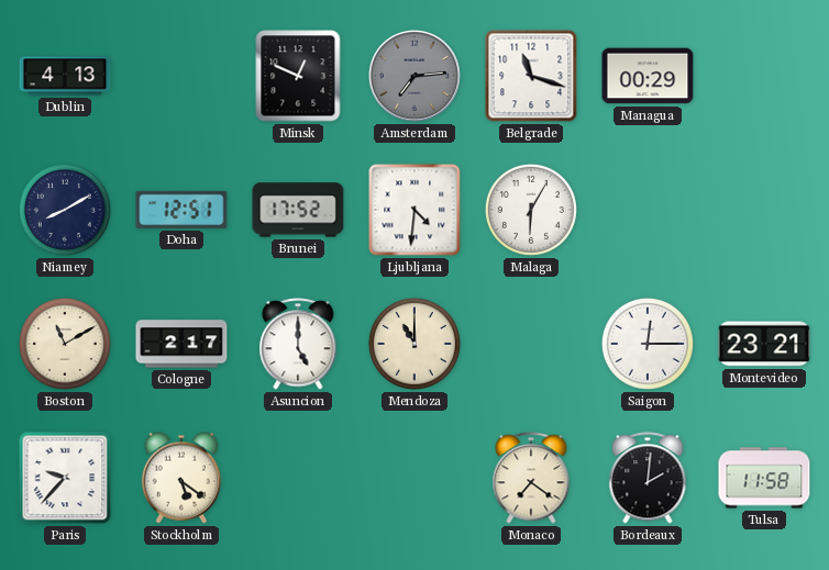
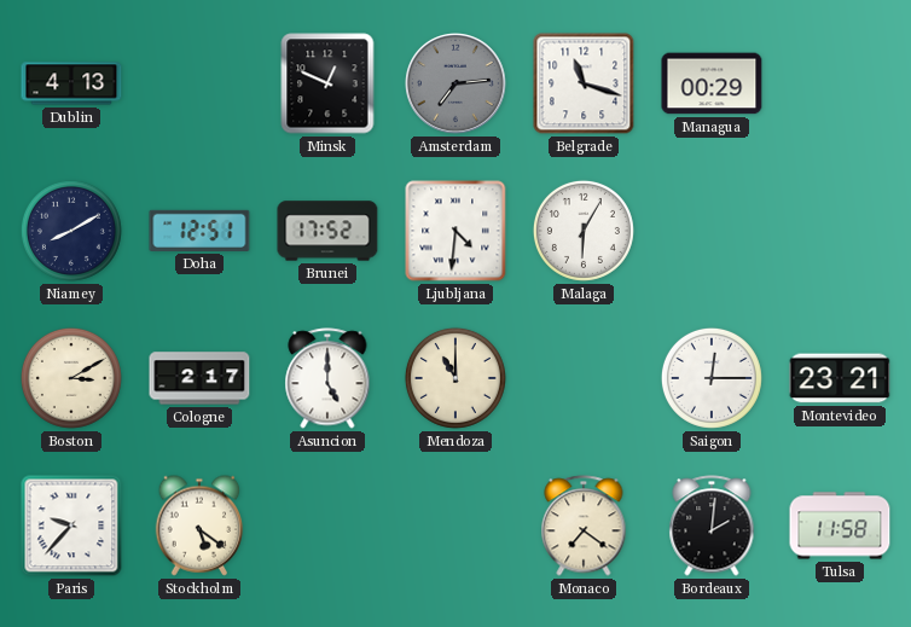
Boston: 11:10 -> 3:10
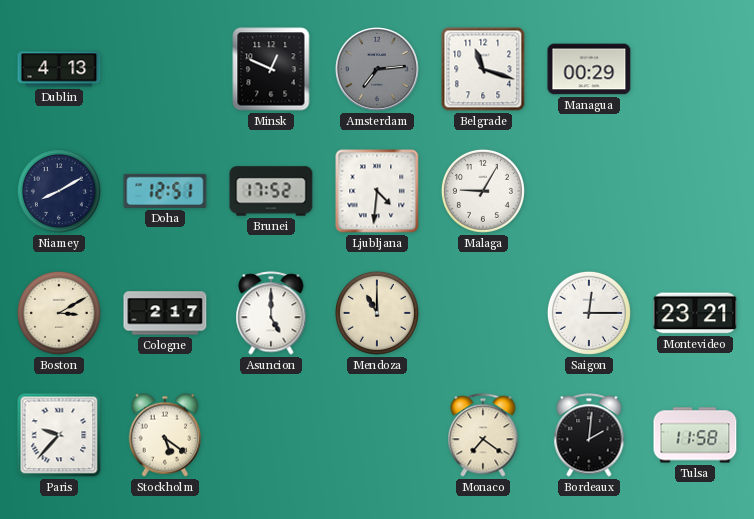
Malaga: 6:05 -> 9:05
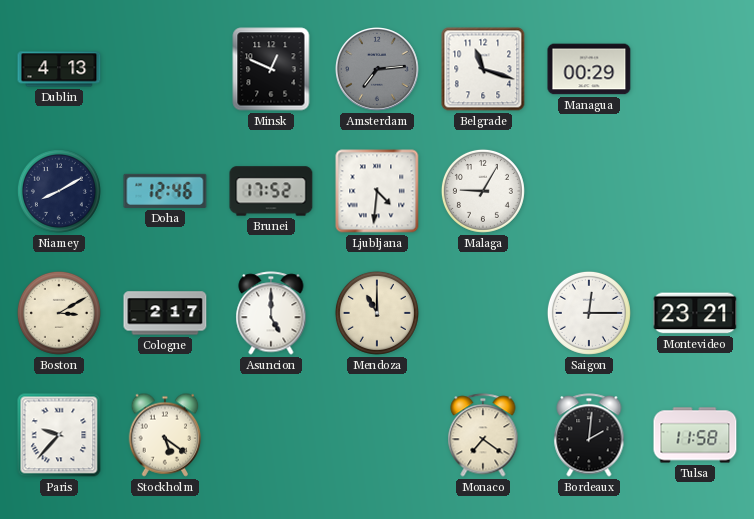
Doha: 12:51 -> 12:46
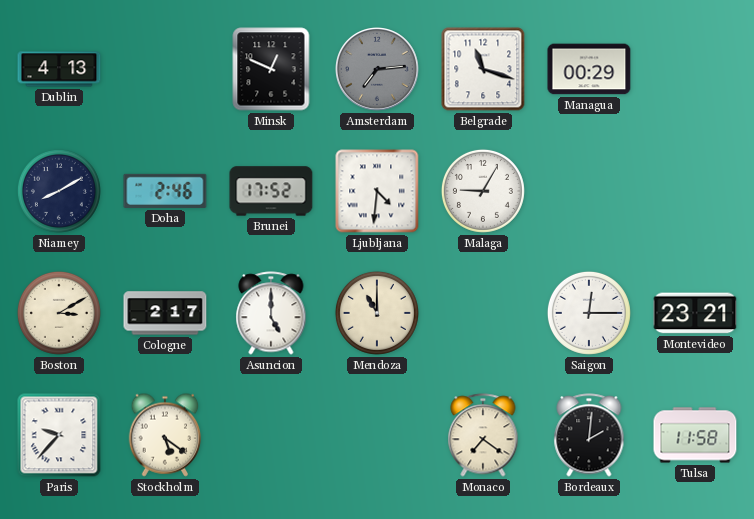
Doha: 12:46 -> 2:46
